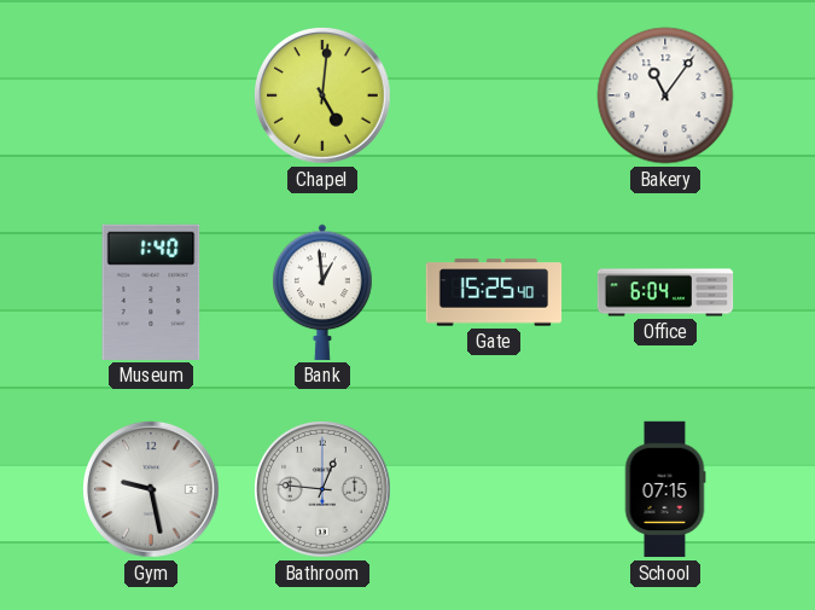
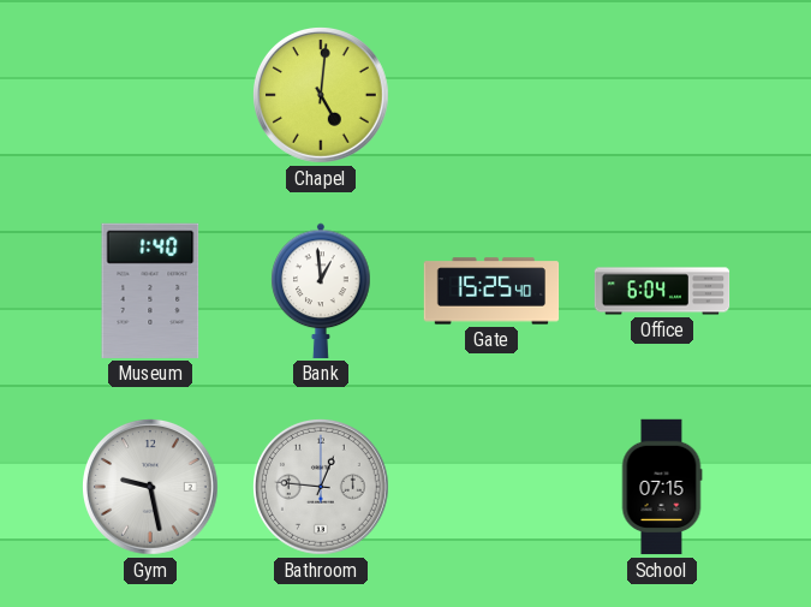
Bakery: 11:06 -> none
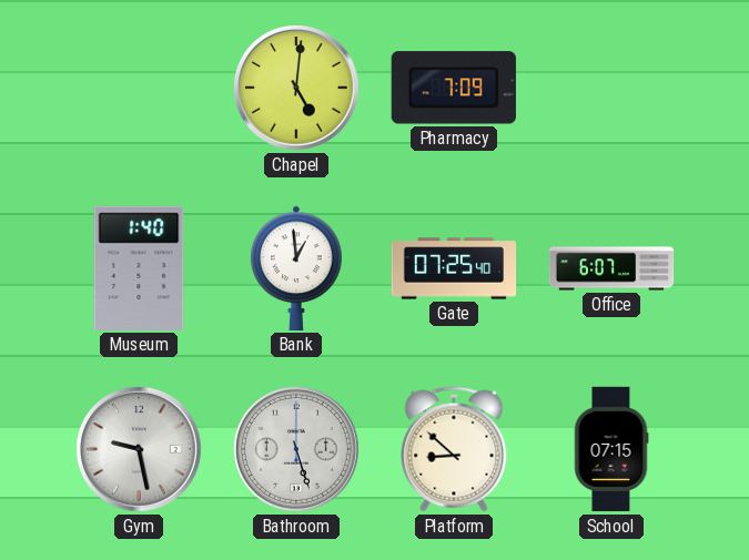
Pharmacy: none -> 7:09
Gate: 15:25 -> 07:25
Office: 6:04 -> 6:07
Bathroom: 12:46 -> 5:27
Platform: none -> 8:52
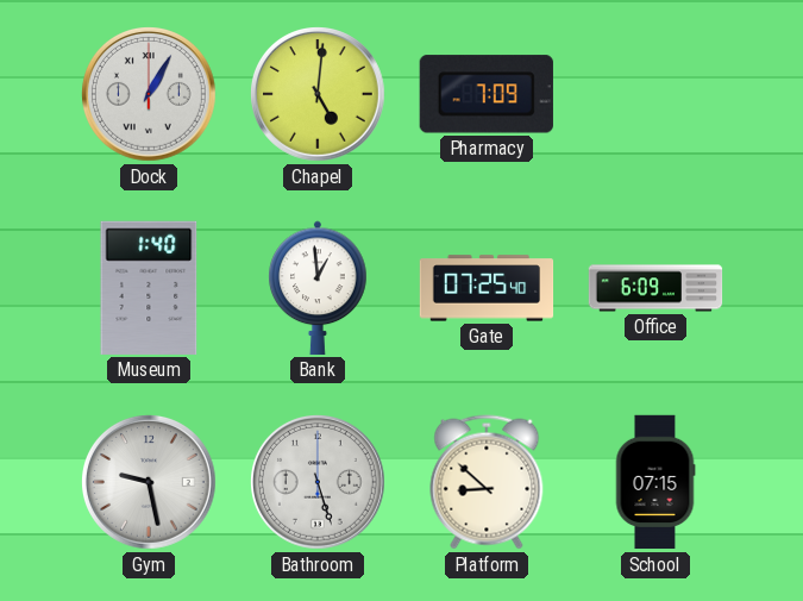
Dock: none -> 1:05
Office: 6:07 -> 6:09
